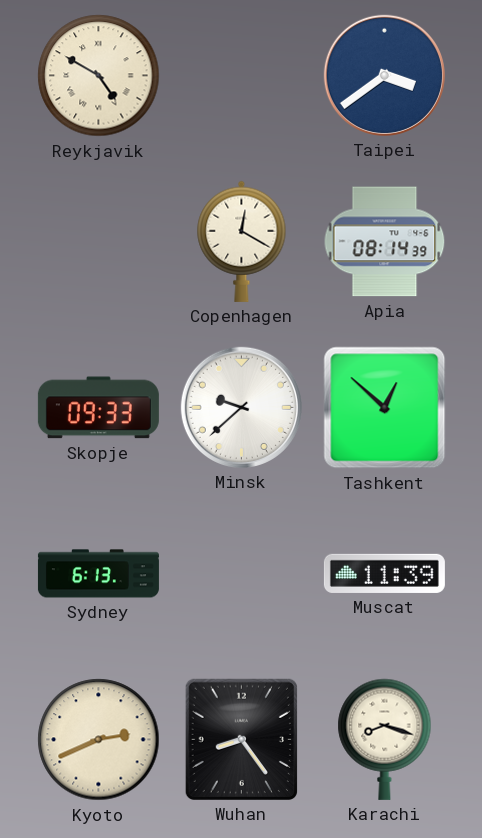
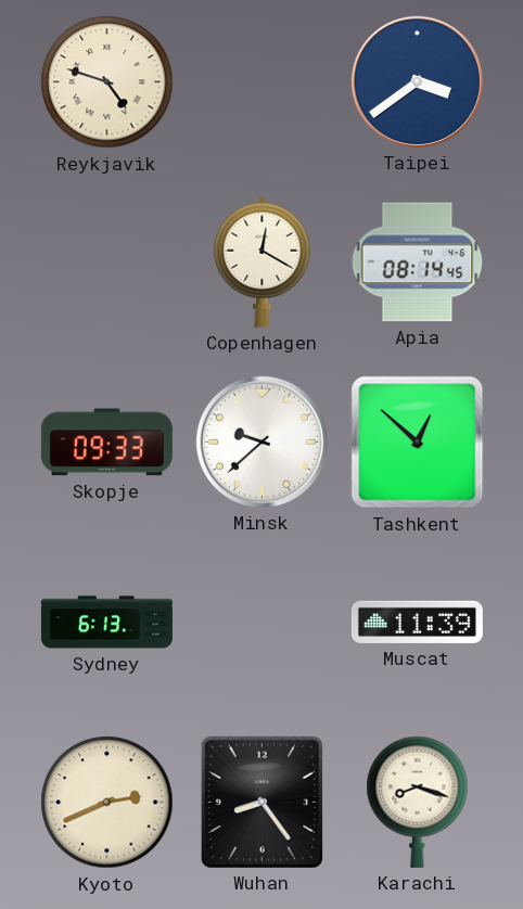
Reykjavik: 4:50 -> 4:48
Apia: 08:14:39 -> 08:14:45
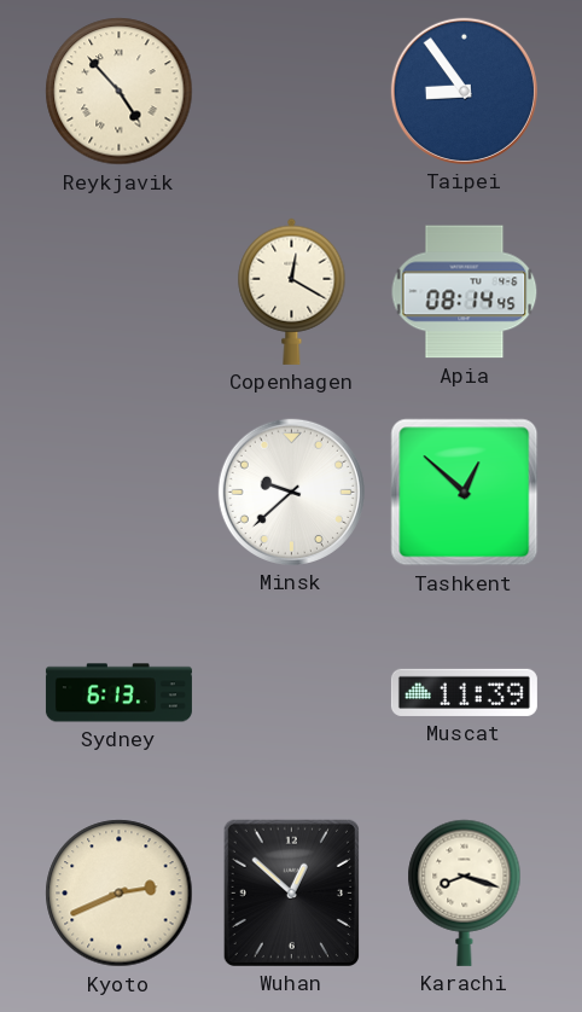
Reykjavik: 4:48 -> 4:53
Taipei: 3:39 -> 8:54
Skopje: 09:33 -> none
Wuhan: 8:24 -> 12:52
